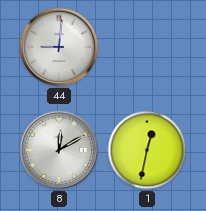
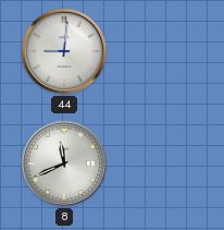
8: 12:10 -> 11:41
1: 12:32 -> none
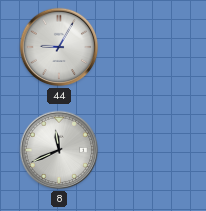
44: 9:01 -> 9:05
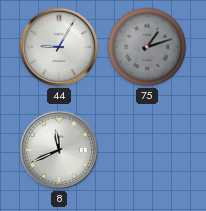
75: none -> 1:12
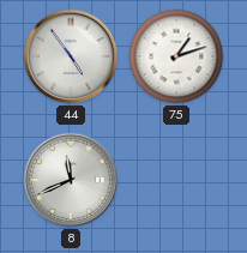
44: 9:05 -> 4:54
75 dial: grey -> white
